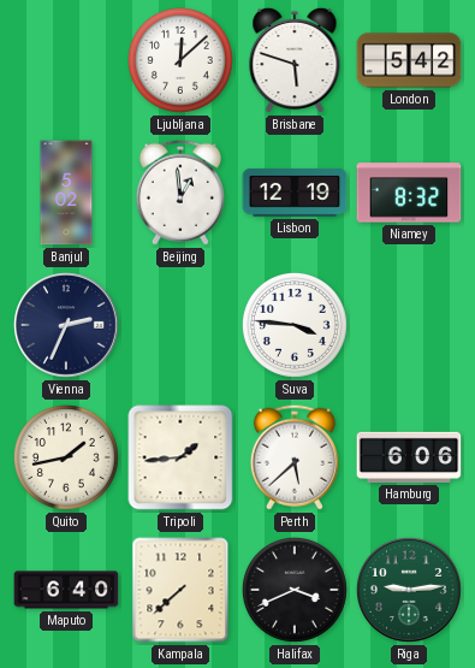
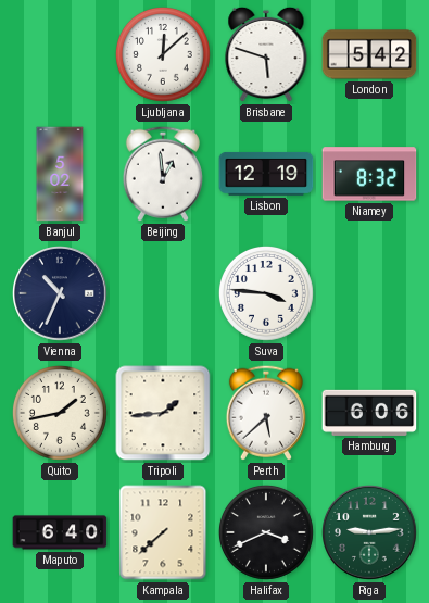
Vienna: 2:34 -> 10:34
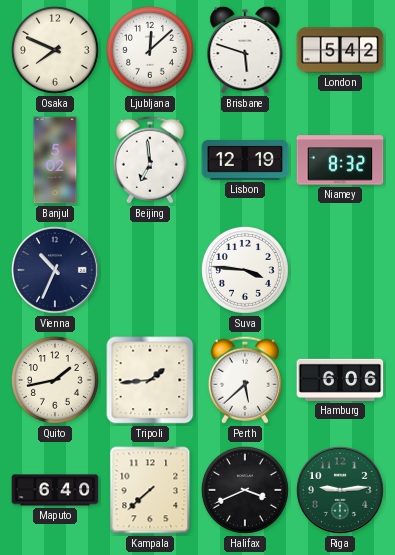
Osaka: none -> 7:49
Beijing: 12:59 -> 6:59
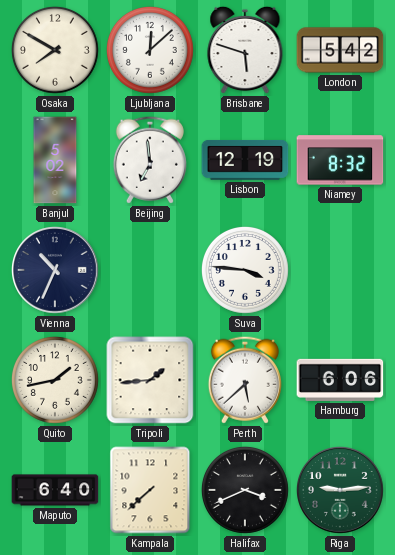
Osaka: 7:49 -> 7:50
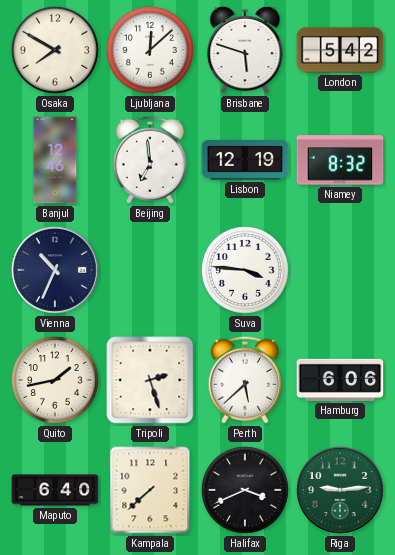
Banjul: 5:02 -> 12:46
Tripoli: 1:44 -> 2:27
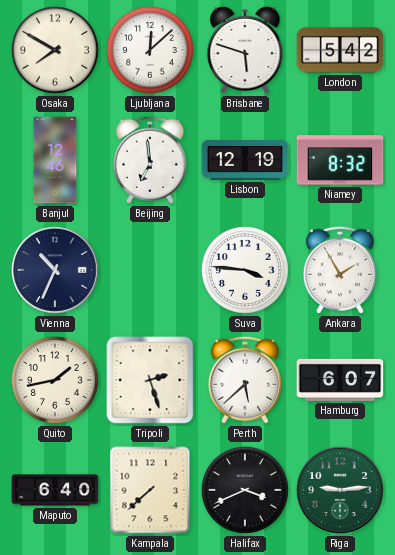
Ankara: none -> 1:55
Hamburg: 6:06 -> 6:07
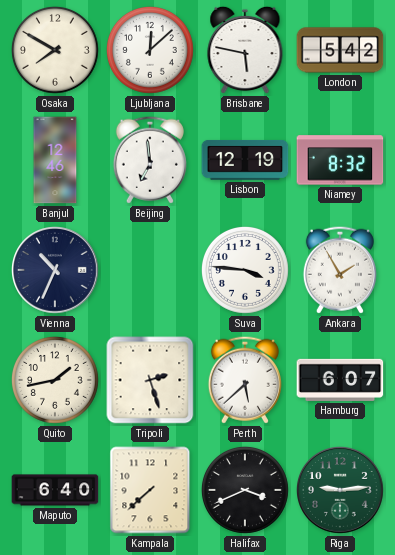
Brisbane: 5:48 -> 5:47
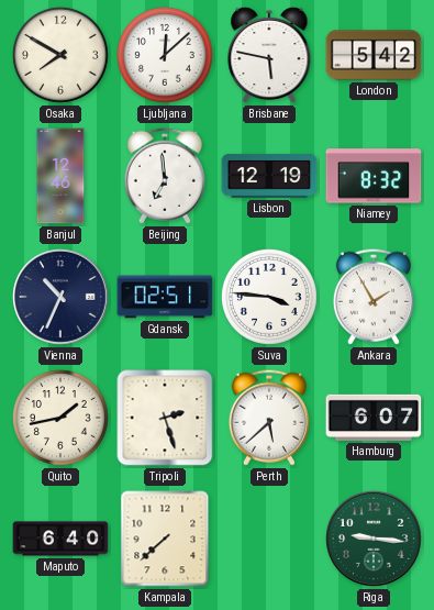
Gdansk: none -> 02:51
Halifax: 3:41 -> none
Riga: 9:14 -> 9:16
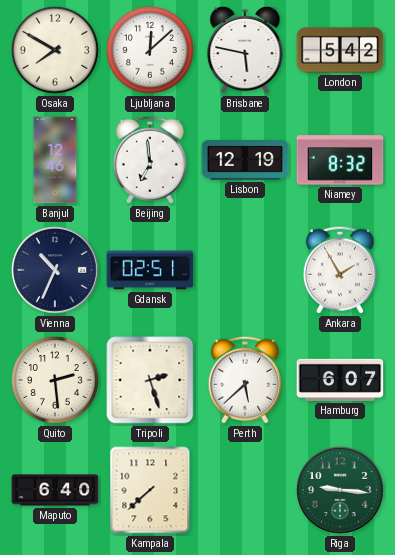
Suva: 3:46 -> none
Quito: 1:43 -> 2:29
